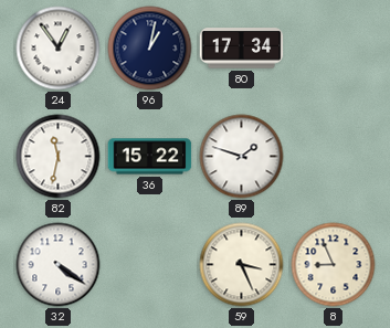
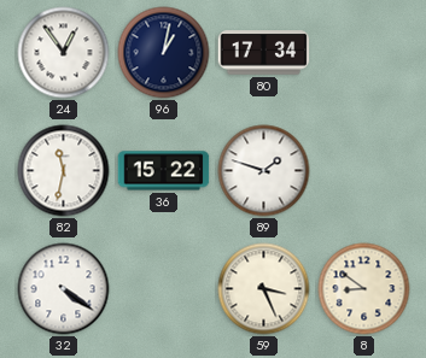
8: 8:56 -> 8:51
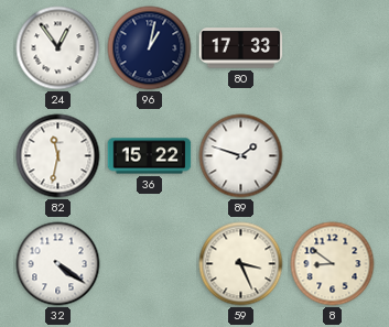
80: 17:34 -> 17:33
